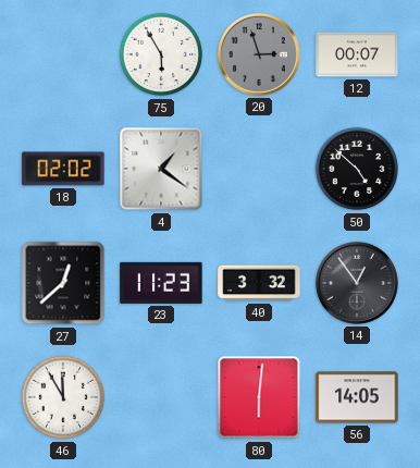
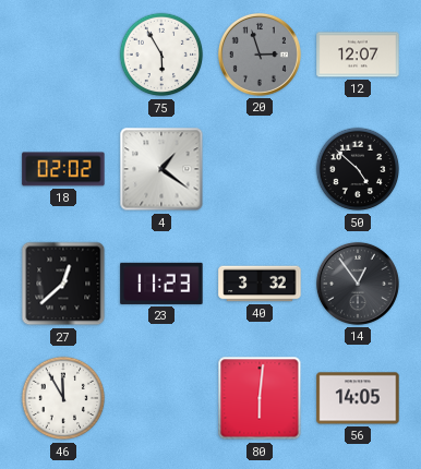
12: 00:07 -> 12:07
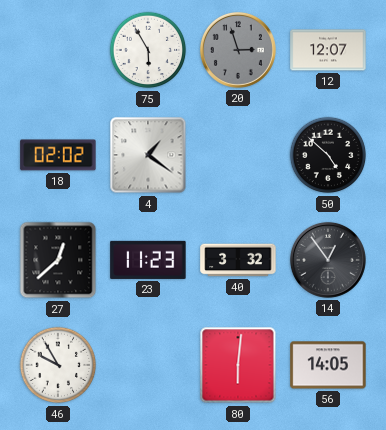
46: 11:55 -> 9:55
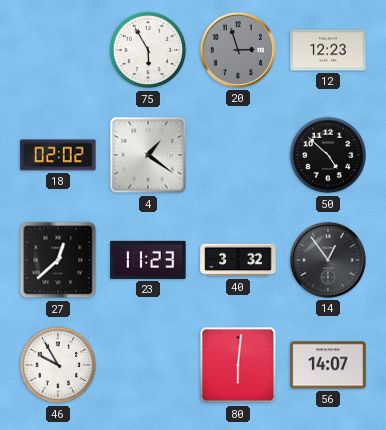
12: 12:07 -> 12:23
56: 14:05 -> 14:07
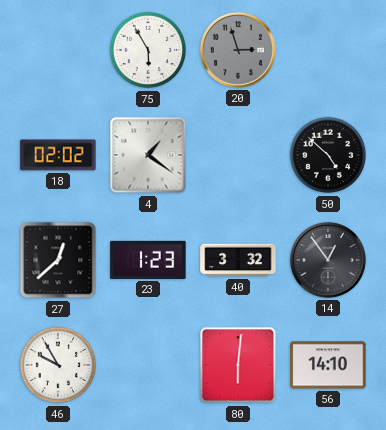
12: 12:23 -> none
23: 11:23 -> 1:23
56: 14:07 -> 14:10
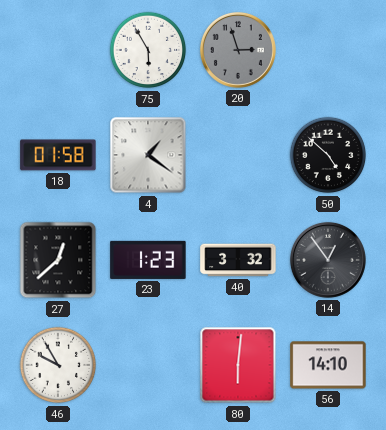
18: 02:02 -> 01:58
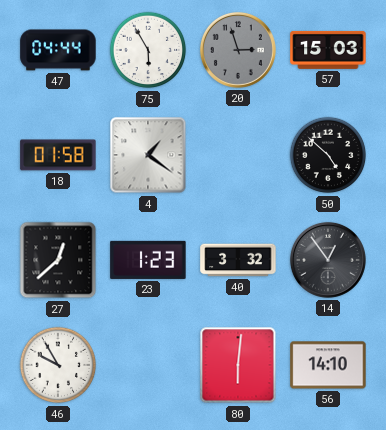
47: none -> 04:44
57: none -> 15:03
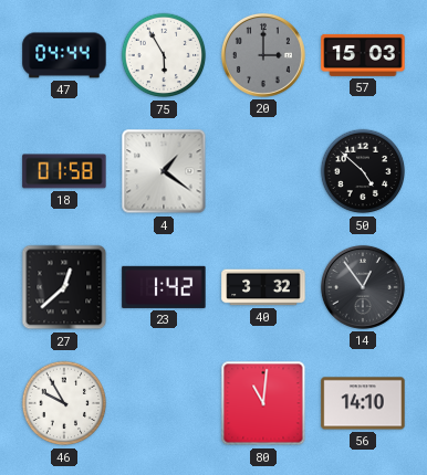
20: 2:57 -> 3:00
23: 1:23 -> 1:42
80: 6:01 -> 11:01
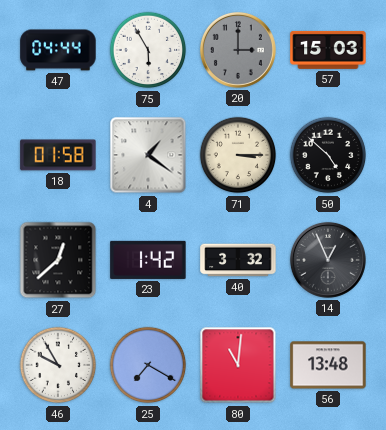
71: none -> 3:15
14: 12:54 -> 12:56
25: none -> 7:20
56: 14:10 -> 13:48
